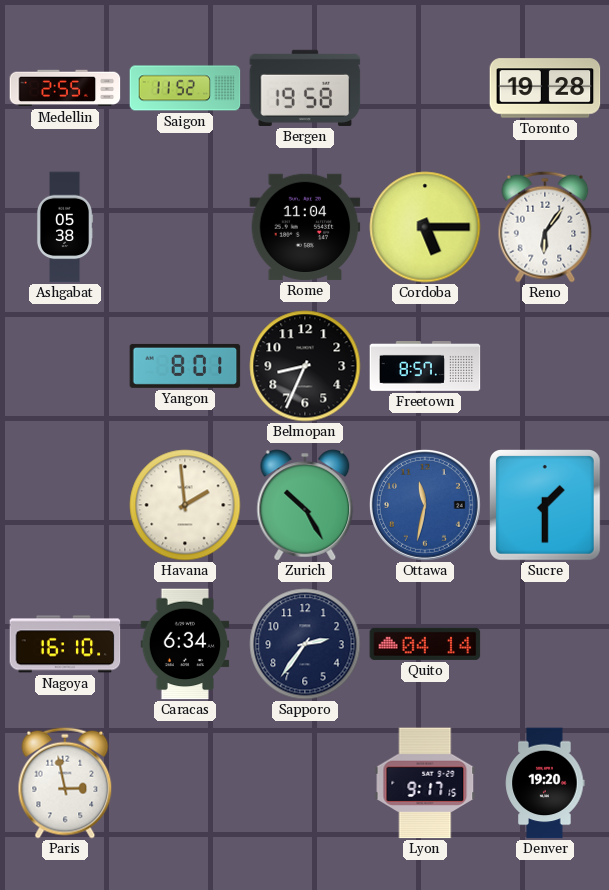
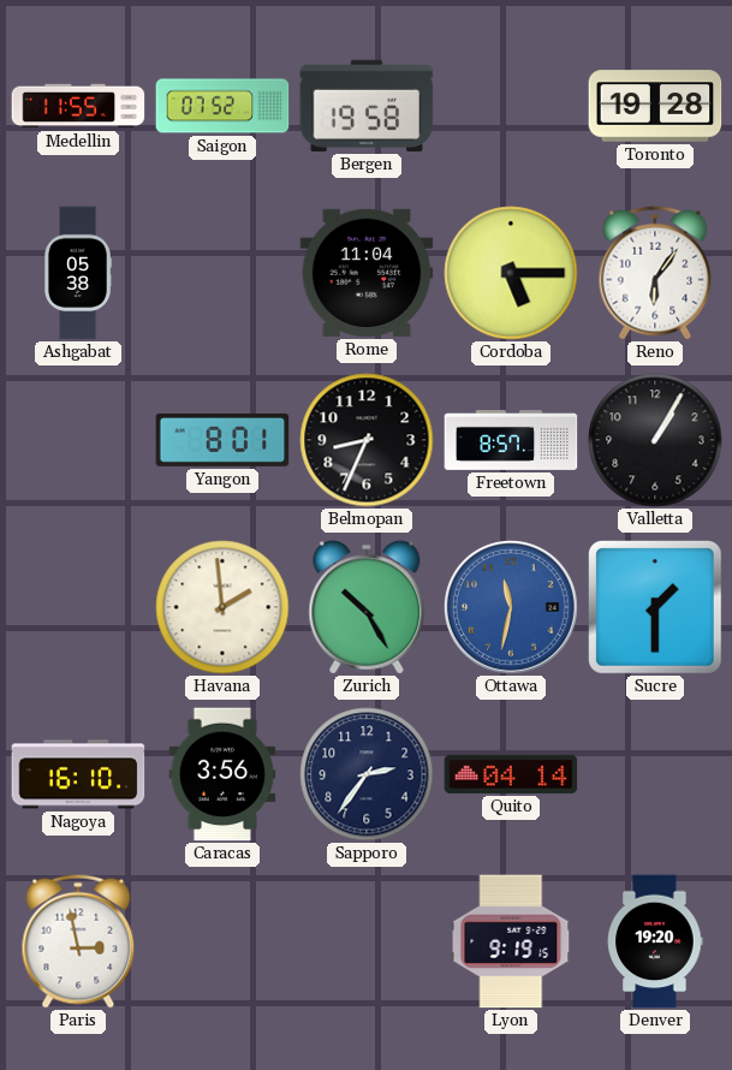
Medellin: 2:55 -> 11:55
Saigon: 11:52 -> 07:52
Valletta: none -> 1:05
Caracas: 6:34 -> 3:56
Lyon: 9:17 -> 9:19
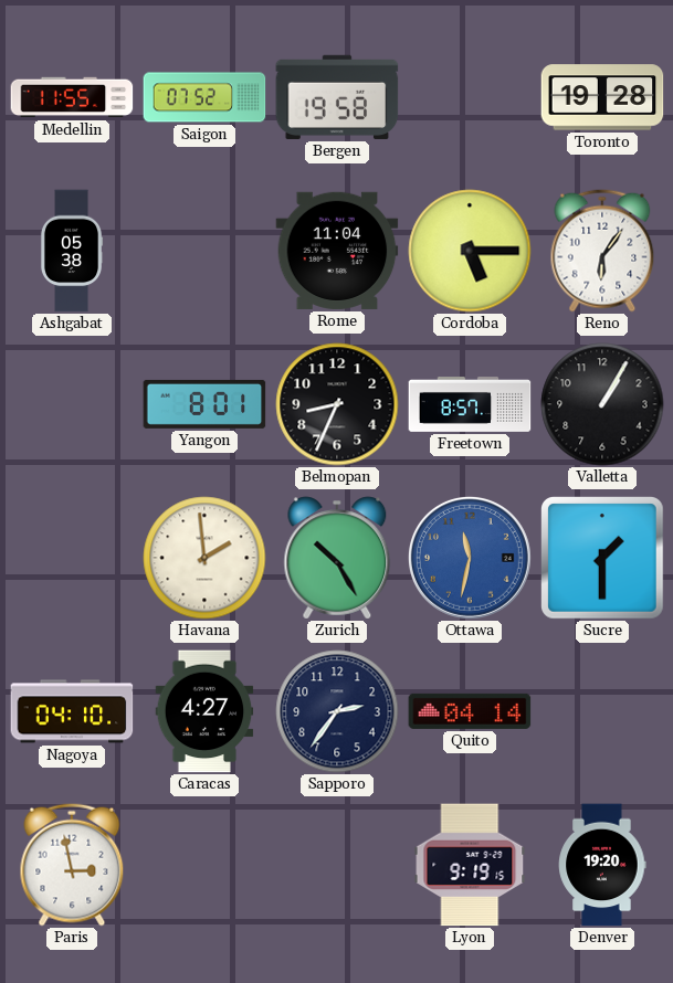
Nagoya: 16:10 -> 04:10
Caracas: 3:56 -> 4:27
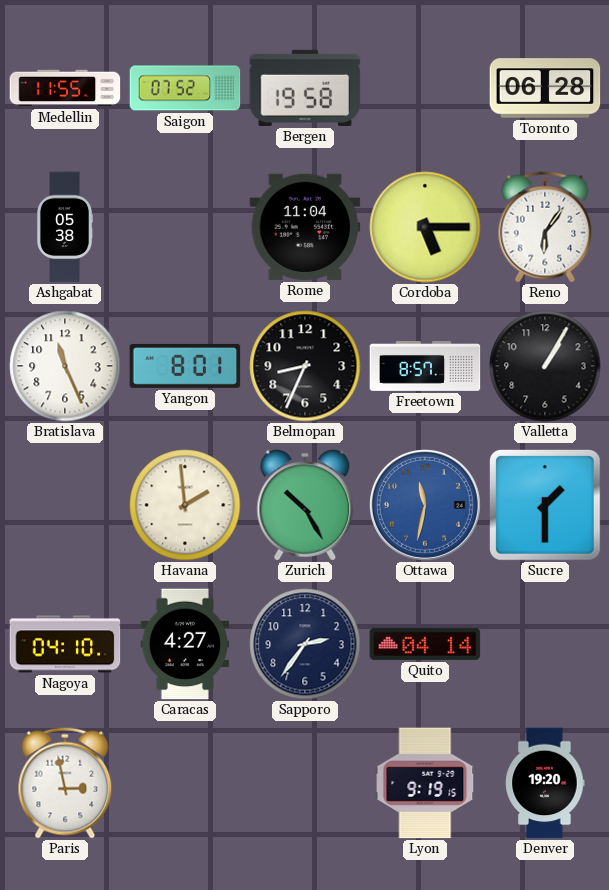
Toronto: 19:28 -> 06:28
Bratislava: none -> 11:26
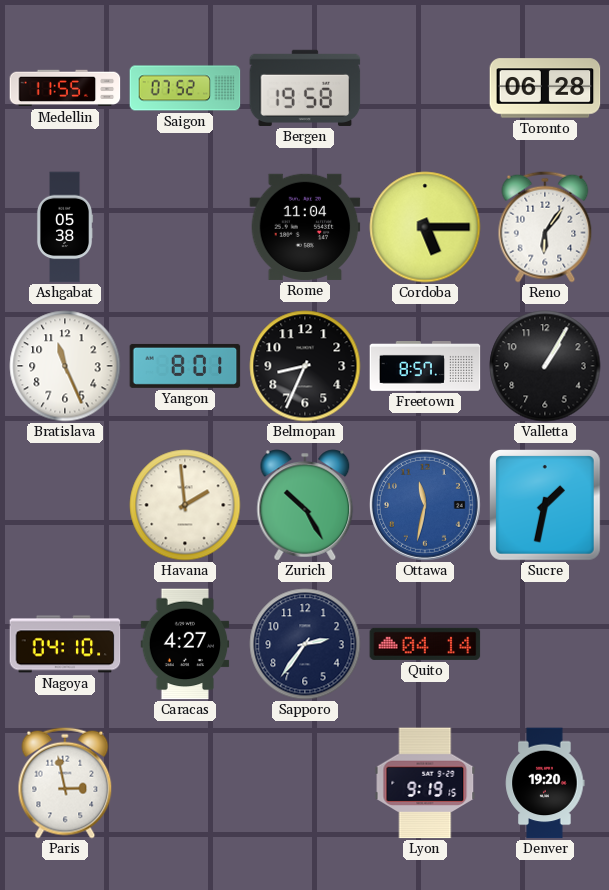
Sucre: 1:30 -> 1:32
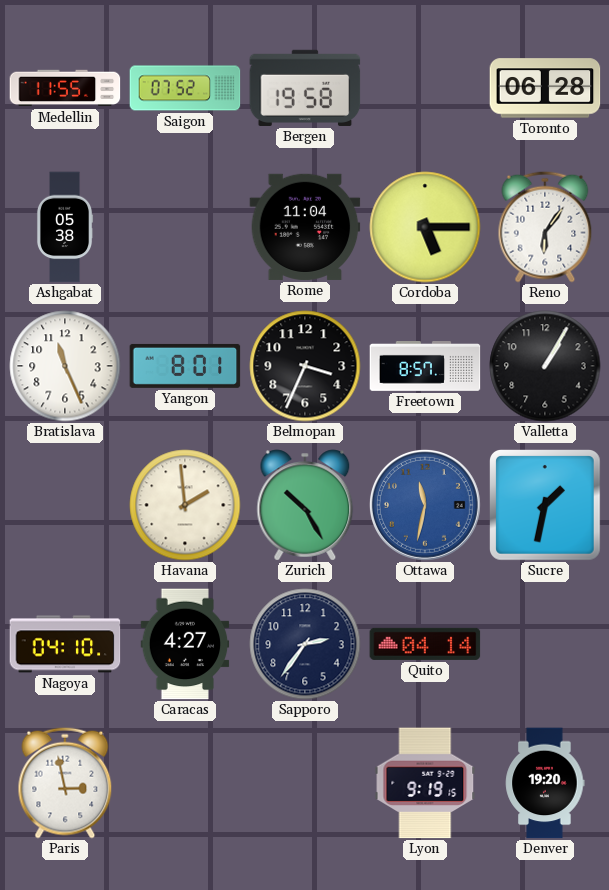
Belmopan: 8:34 -> 3:34
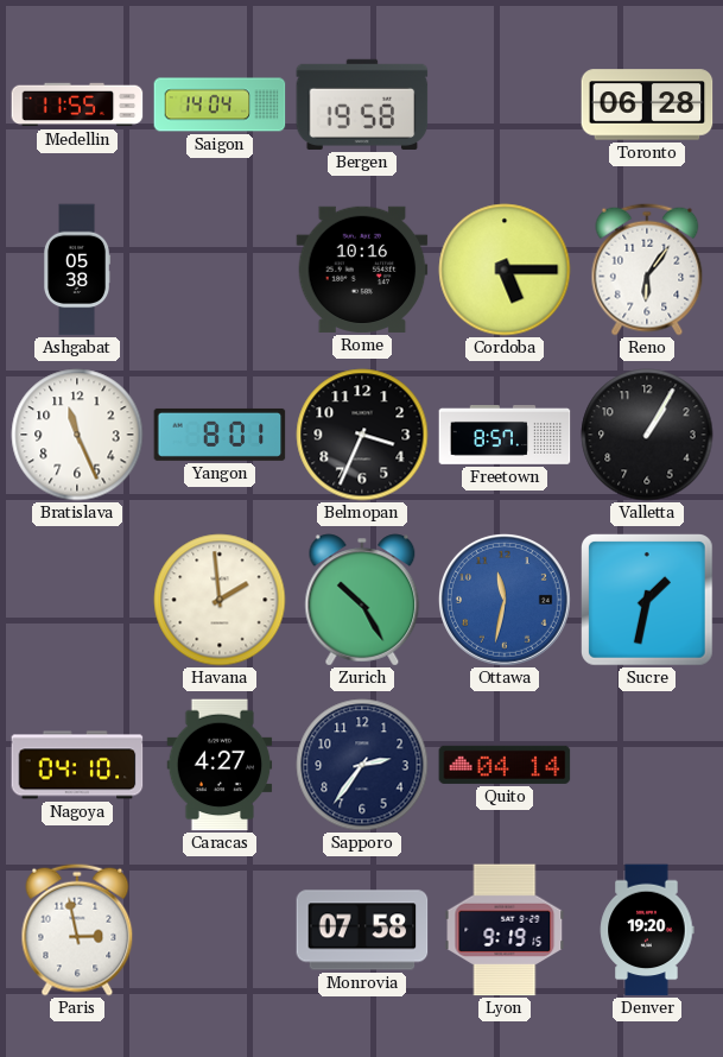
Saigon: 07:52 -> 14:04
Rome: 11:04 -> 10:16
Monrovia: none -> 07:58
